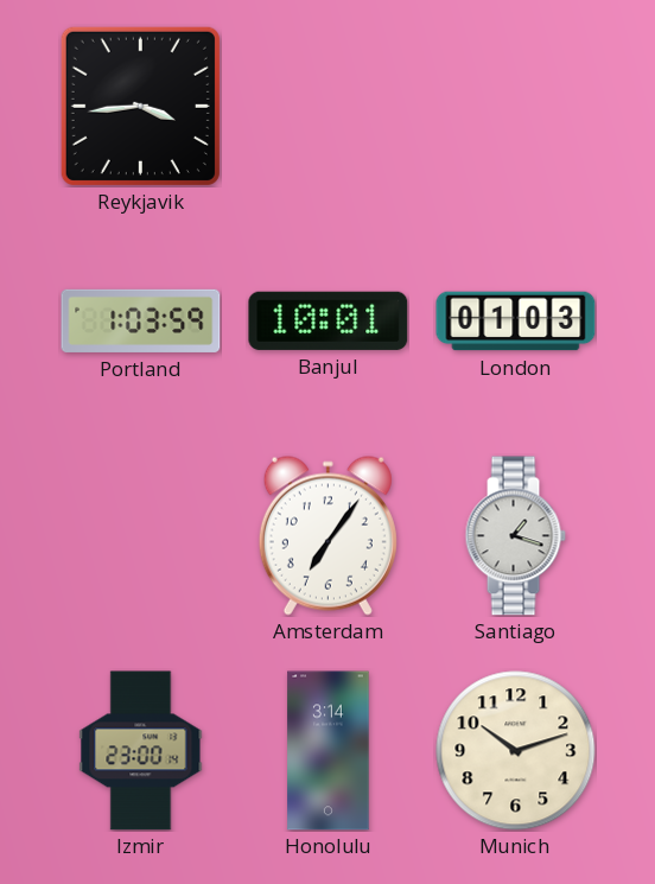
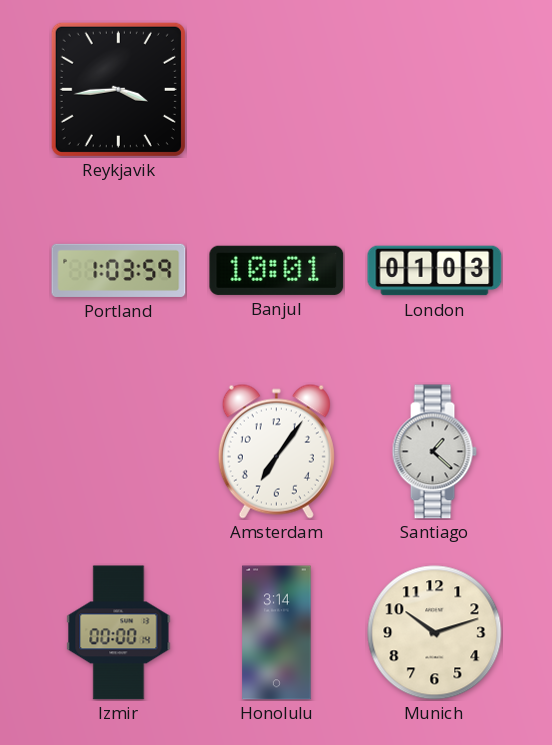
Santiago: 1:18 -> 1:22
Izmir: 23:00 -> 00:00
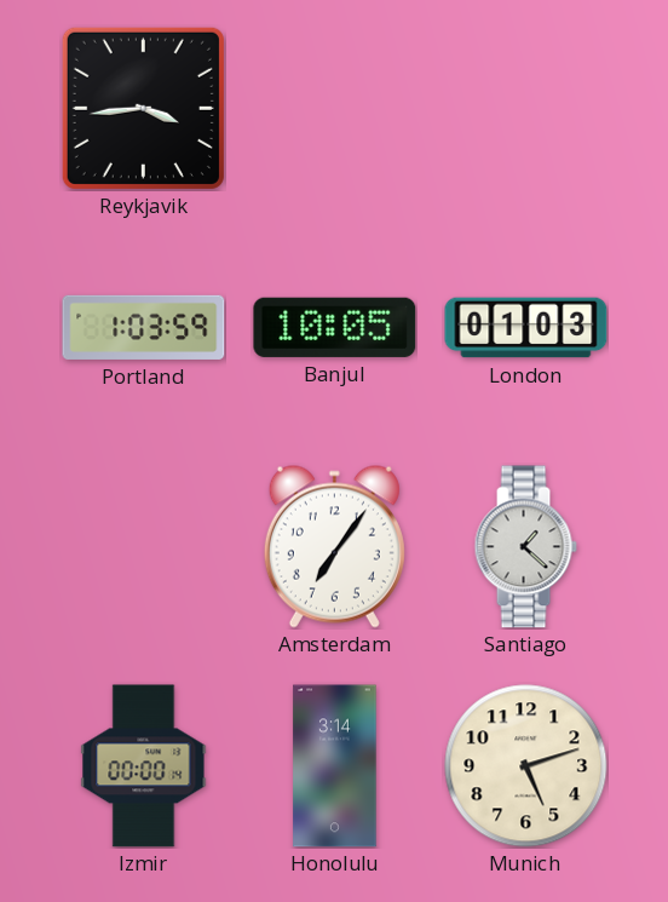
Banjul: 10:01 -> 10:05
Munich: 10:12 -> 5:12
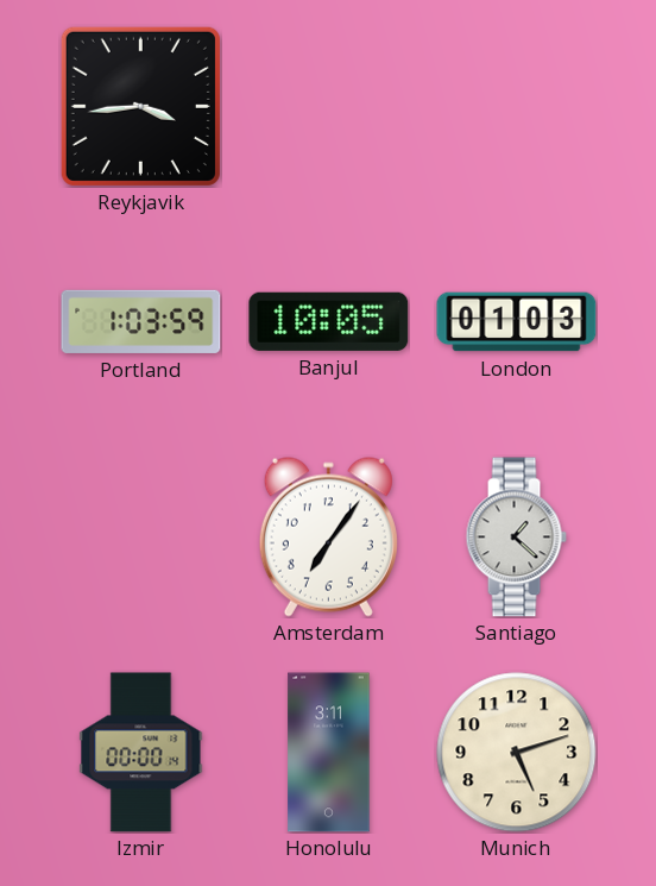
Honolulu: 3:14 -> 3:11
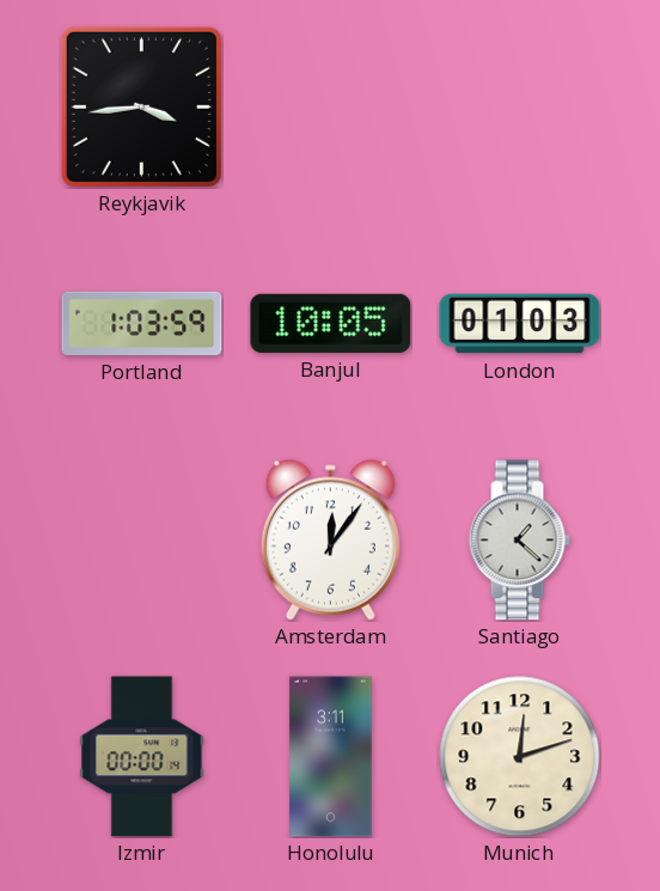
Amsterdam: 7:06 -> 12:06
Munich: 5:12 -> 12:12
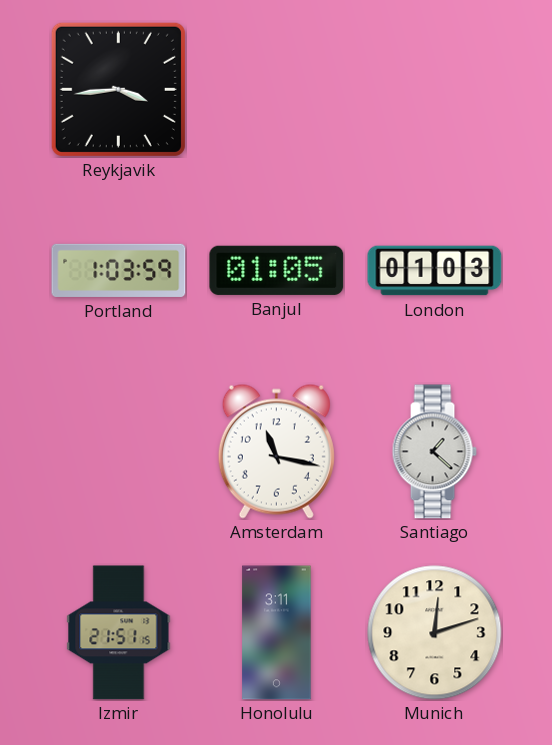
Banjul: 10:05 -> 01:05
Amsterdam: 12:06 -> 11:17
Izmir: 00:00 -> 21:51
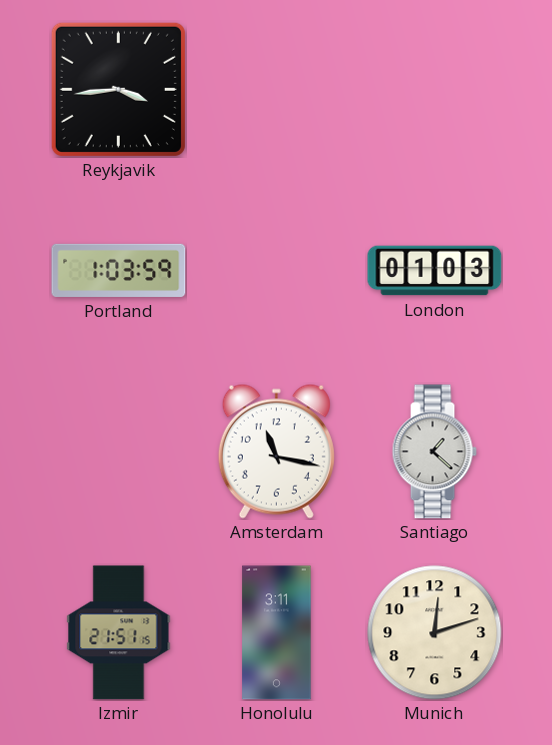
Banjul: 01:05 -> none
